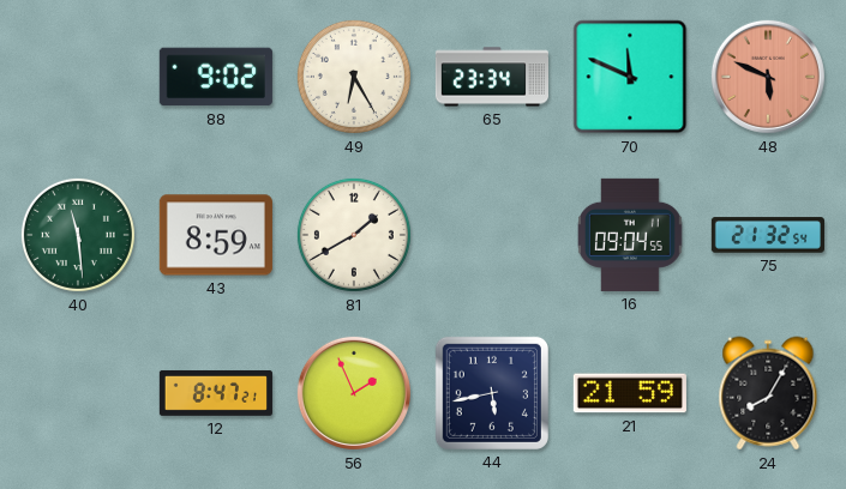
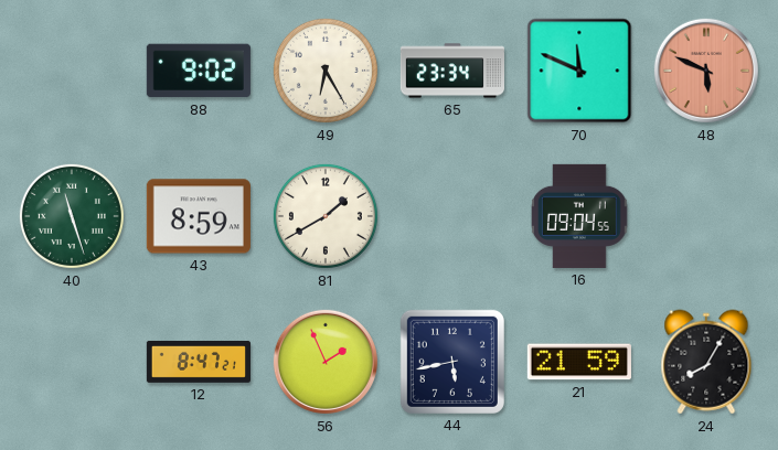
40: 11:29 -> 11:27
75: 21:32 -> none
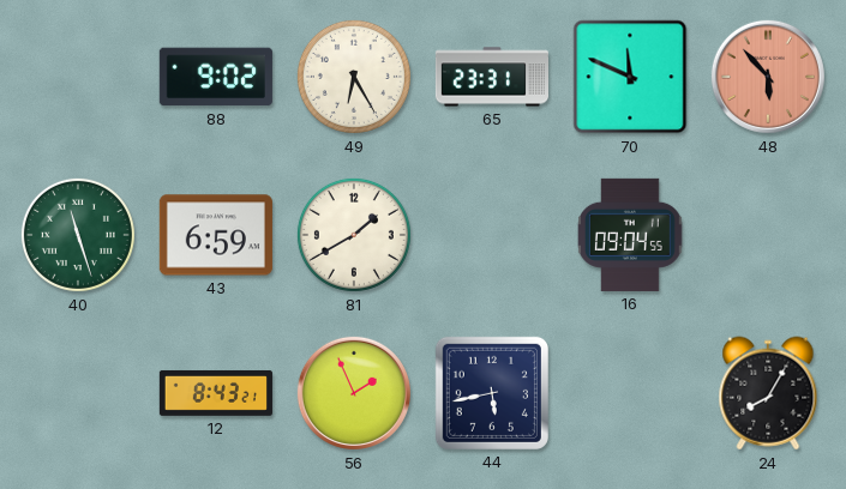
65: 23:34 -> 23:31
48: 5:49 -> 5:53
43: 8:59 -> 6:59
12: 8:47 -> 8:43
21: 21:59 -> none
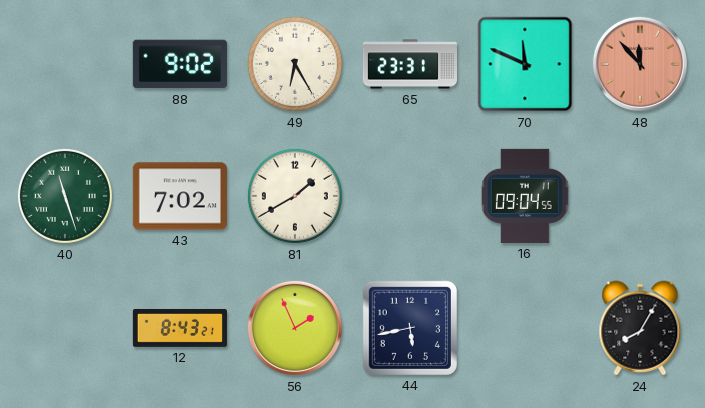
48: 5:53 -> 11:53
43: 6:59 -> 7:02
